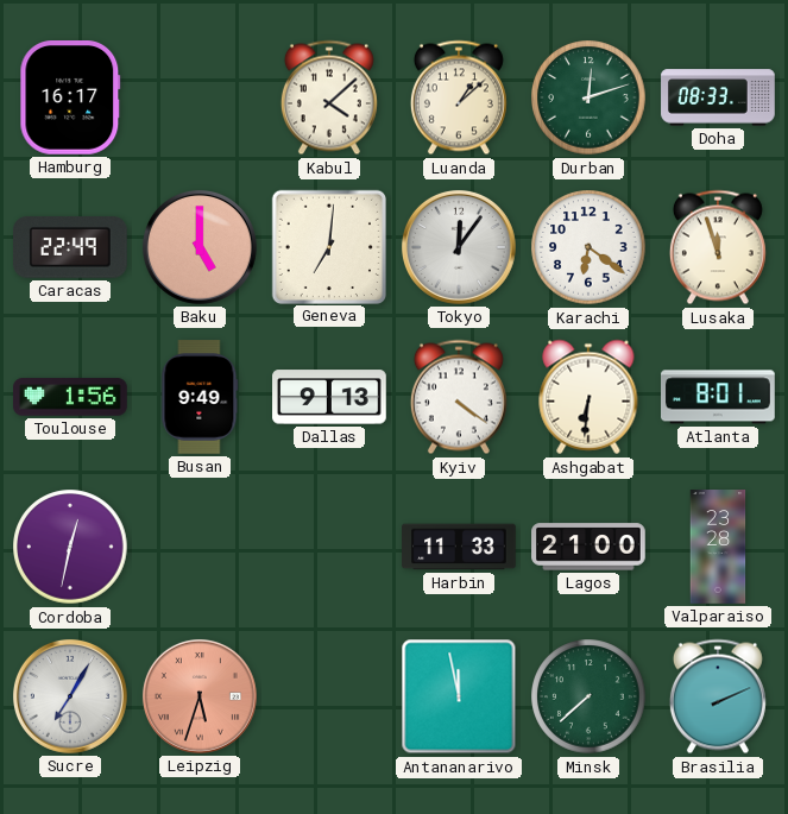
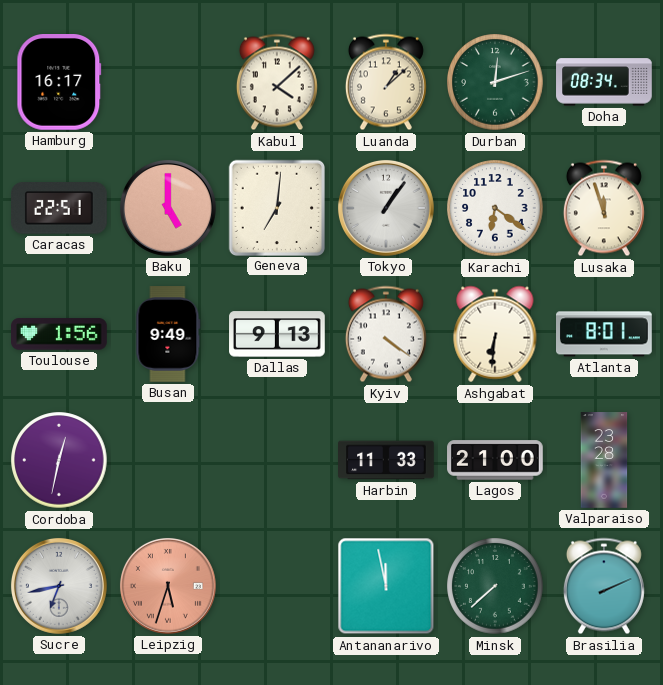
Doha: 08:33 -> 08:34
Caracas: 22:49 -> 22:51
Tokyo: 12:06 -> 1:06
Sucre: 7:05 -> 6:43
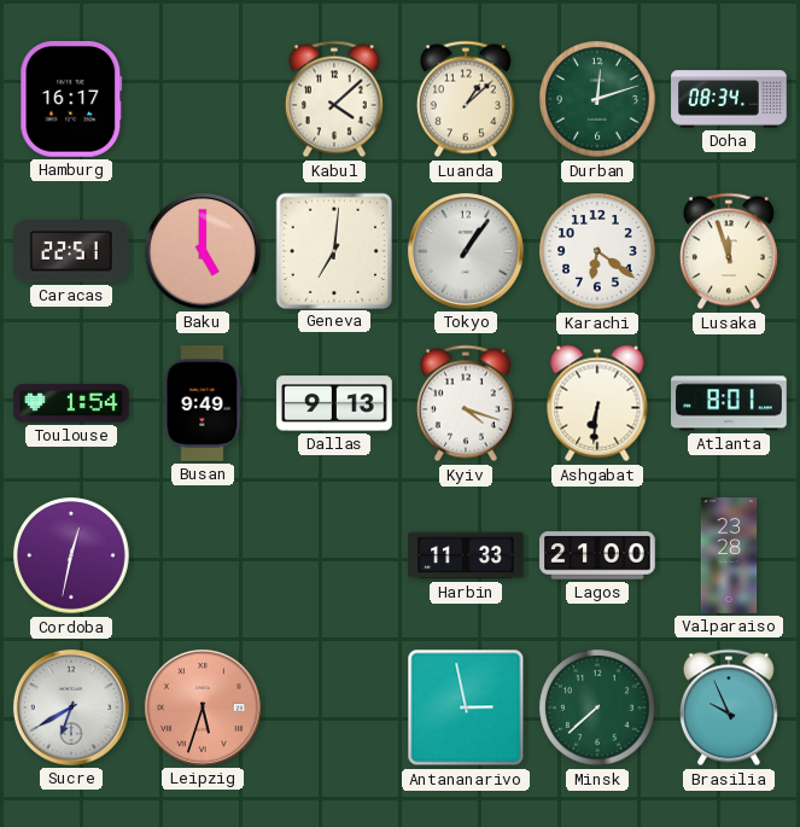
Toulouse: 1:56 -> 1:54
Kyiv: 4:21 -> 4:18
Sucre: 6:43 -> 6:40
Antananarivo: 11:58 -> 2:58
Brasilia: 2:11 -> 9:56
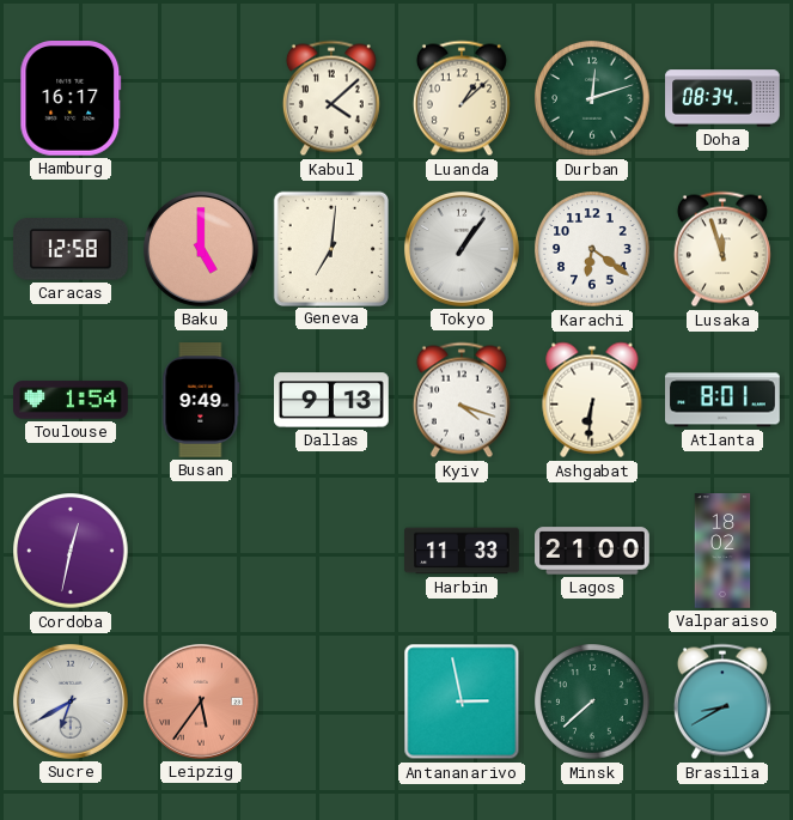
Caracas: 22:51 -> 12:58
Valparaiso: 23:28 -> 18:02
Leipzig: 5:33 -> 5:36
Brasilia: 9:56 -> 8:40
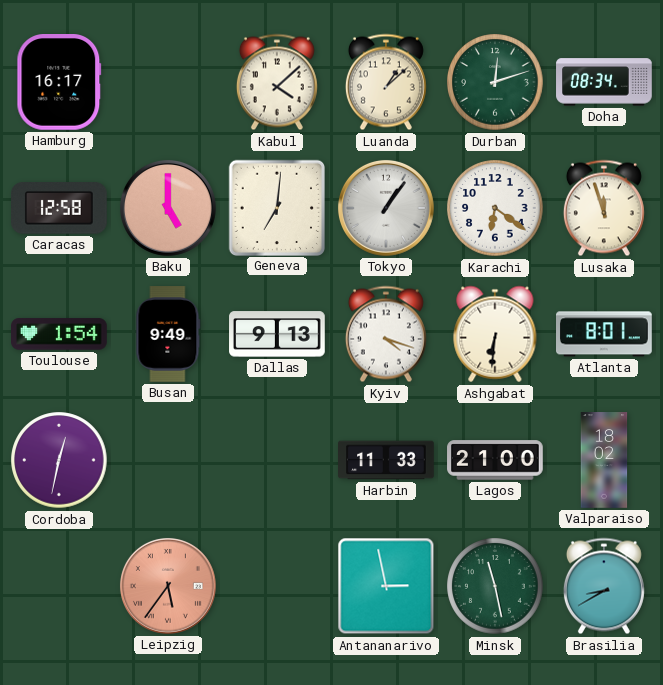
Sucre: 6:40 -> none
Minsk: 7:38 -> 11:28
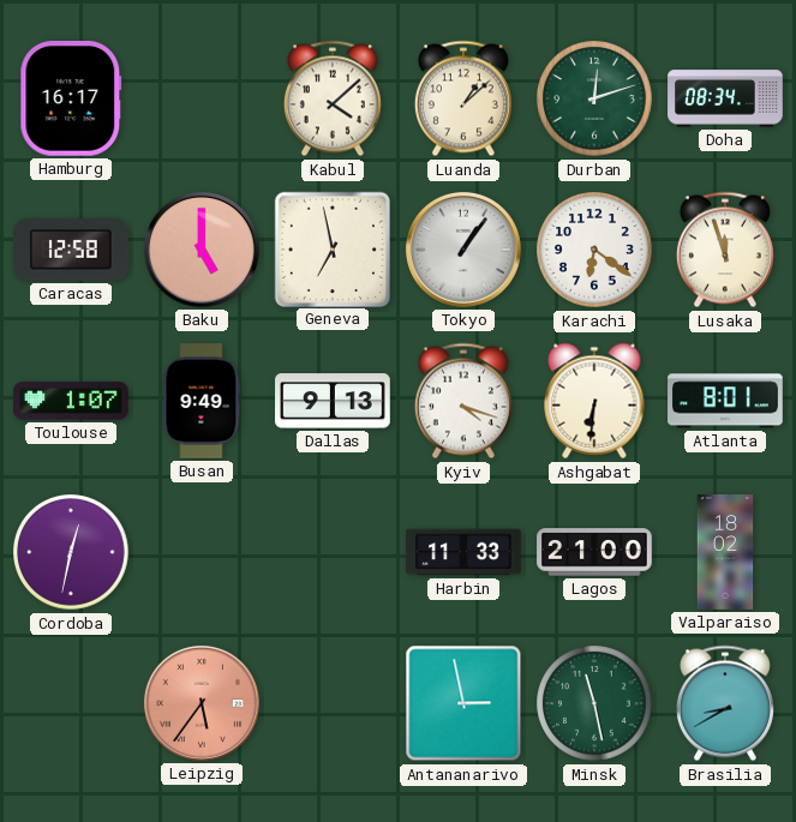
Geneva: 7:01 -> 6:58
Toulouse: 1:54 -> 1:07
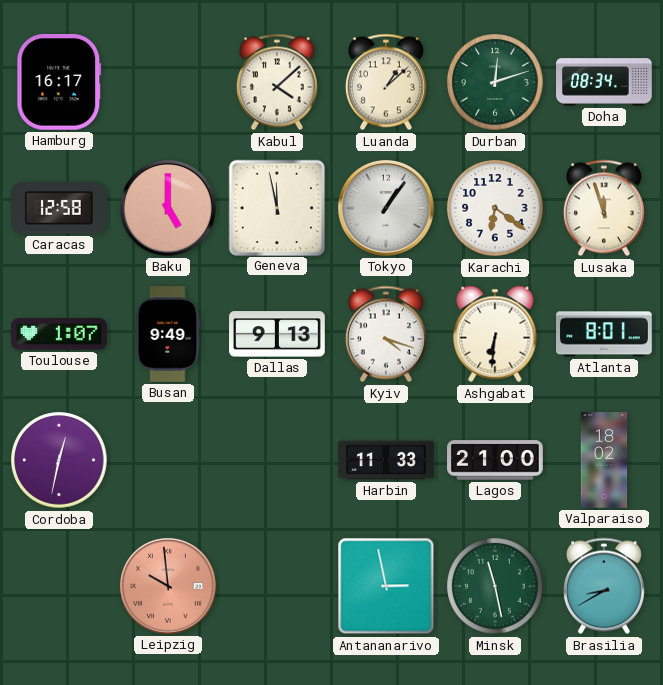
Geneva: 6:58 -> 11:58
Leipzig: 5:36 -> 9:59
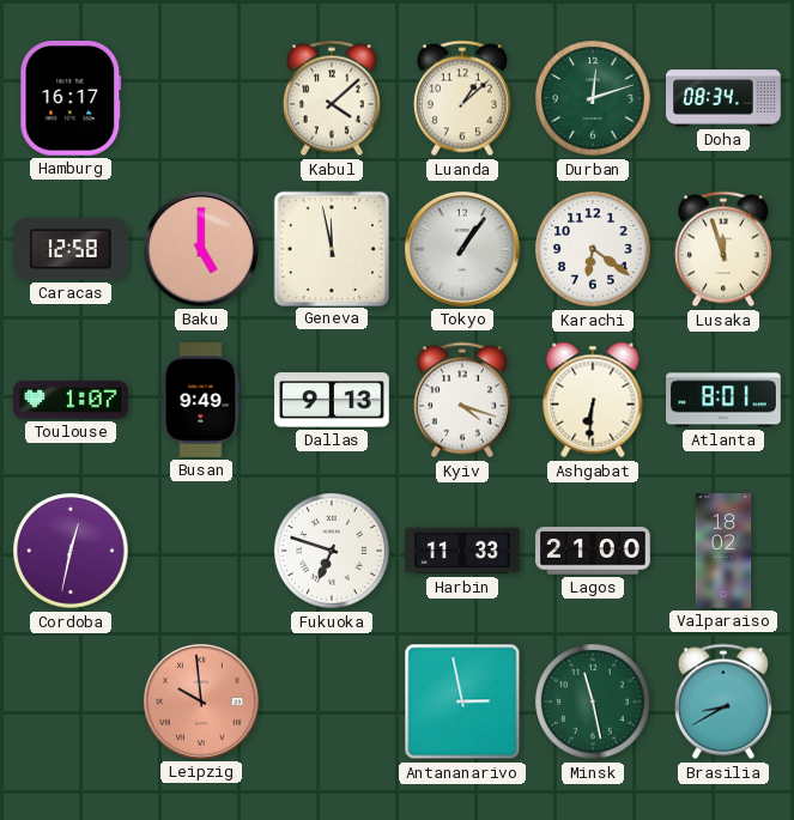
Fukuoka: none -> 6:48
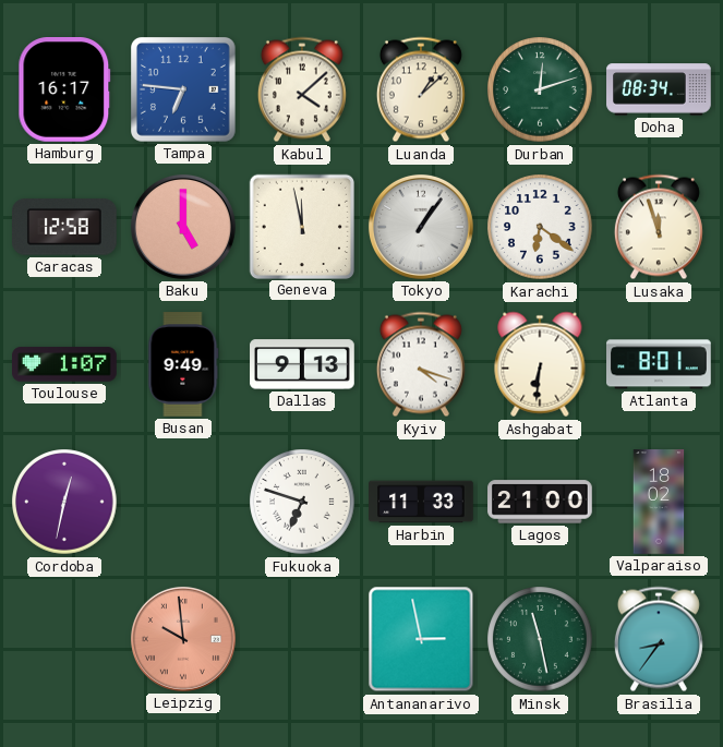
Tampa: none -> 6:46
Brasilia: 8:40 -> 8:36
